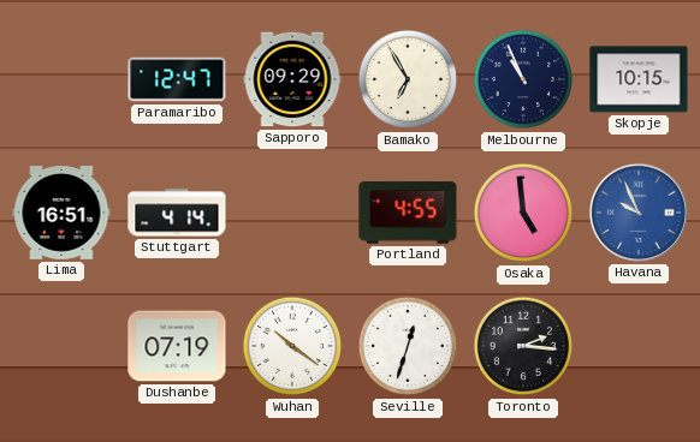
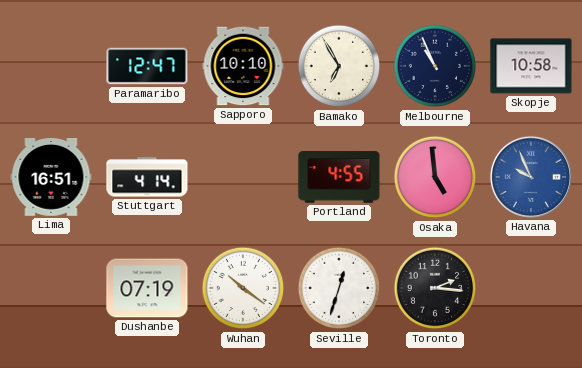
Sapporo: 09:29 -> 10:10
Skopje: 10:15 -> 10:58
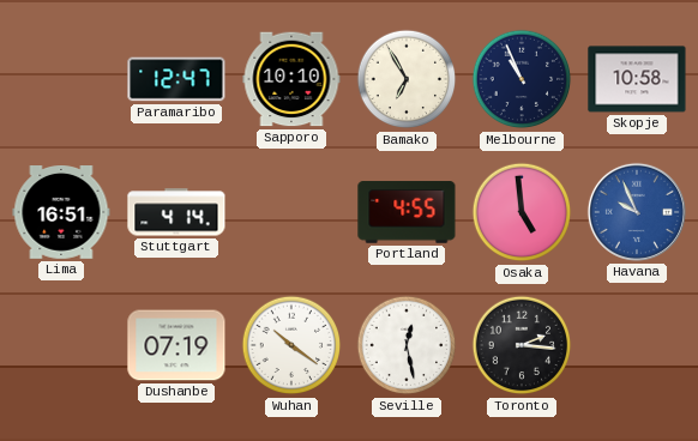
Seville: 12:33 -> 12:28
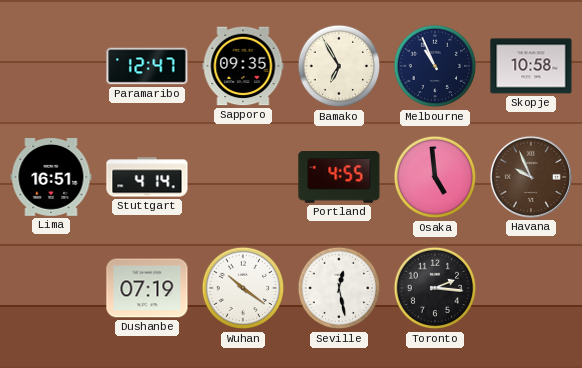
Sapporo: 10:10 -> 09:35
Havana dial: blue -> brown
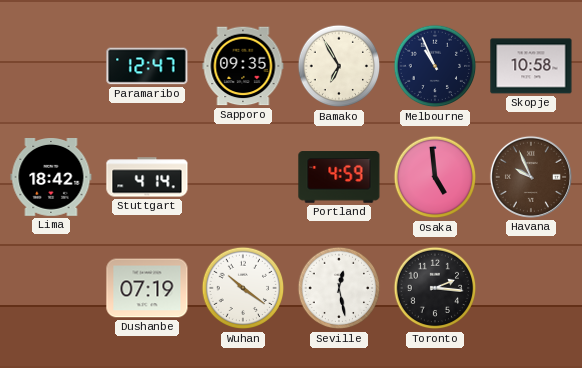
Lima: 16:51 -> 18:42
Portland: 4:55 -> 4:59
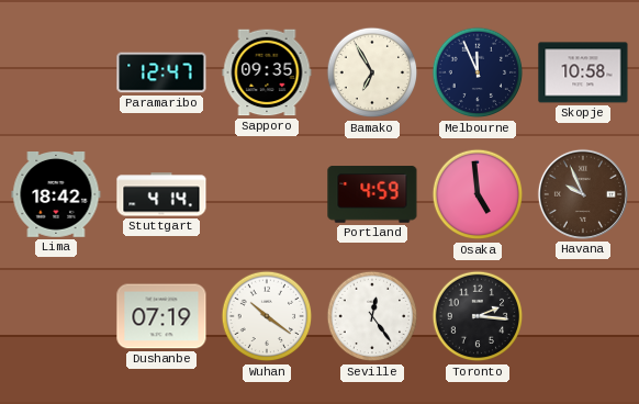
Melbourne: 10:56 -> 11:56
Seville: 12:28 -> 12:24
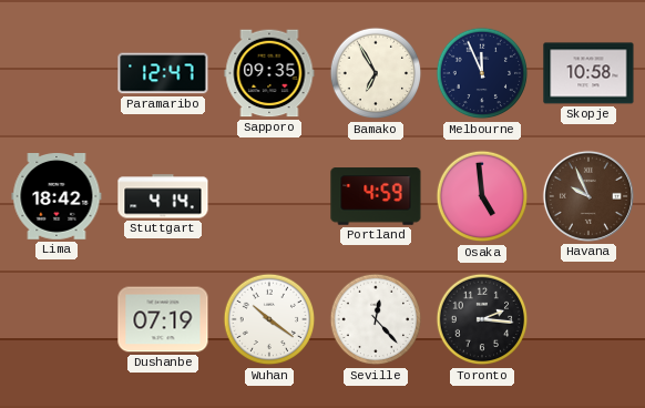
Seville: 12:24 -> 12:23
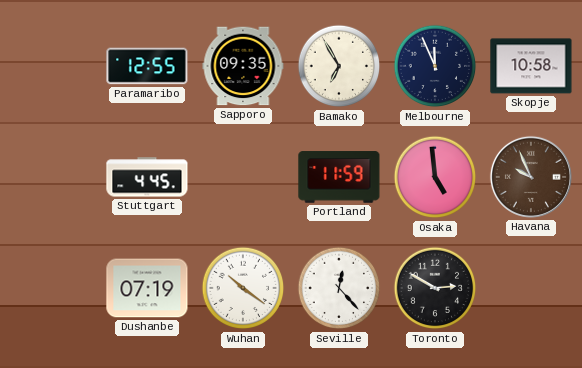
Paramaribo: 12:47 -> 12:55
Lima: 18:42 -> none
Stuttgart: 4:14 -> 4:45
Portland: 4:59 -> 11:59
Toronto: 2:16 -> 2:50
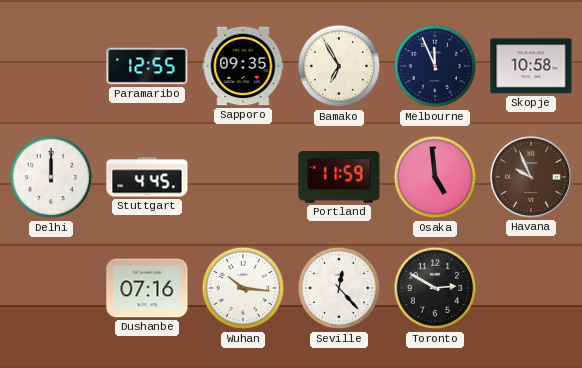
Delhi: none -> 12:00
Dushanbe: 07:19 -> 07:16
Wuhan: 10:21 -> 10:16
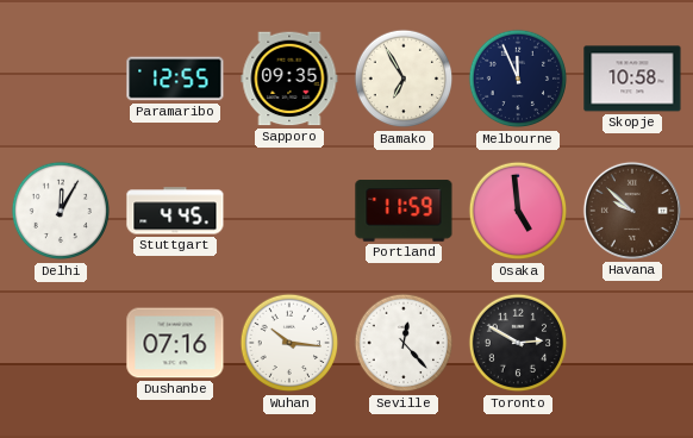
Delhi: 12:00 -> 12:05
Havana: 9:56 -> 9:52
